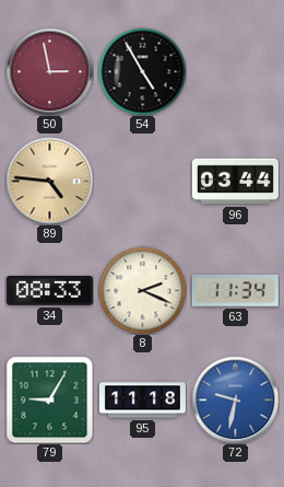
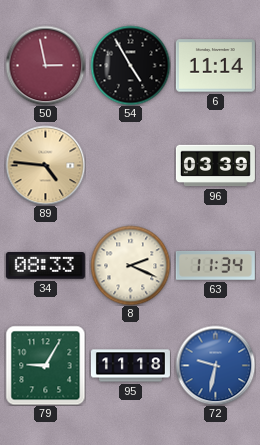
6: none -> 11:14
96: 03:44 -> 03:39
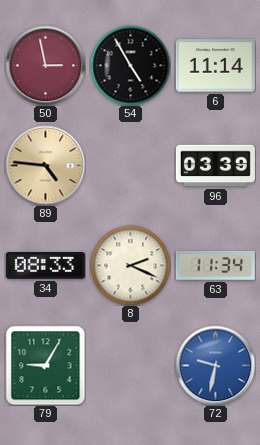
95: 11:18 -> none
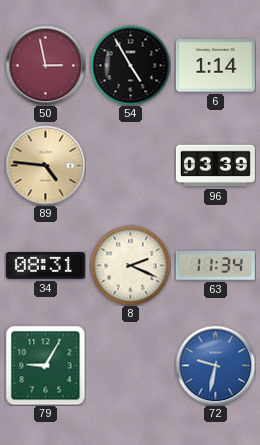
6: 11:14 -> 1:14
34: 08:33 -> 08:31
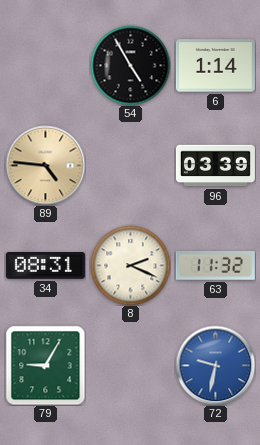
50: 2:58 -> none
63: 11:34 -> 11:32
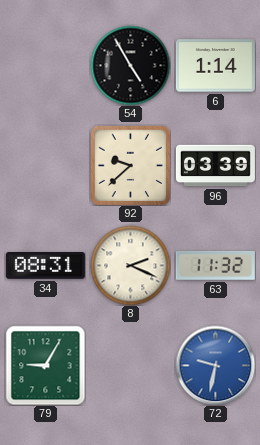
89: 4:46 -> none
92: none -> 9:38
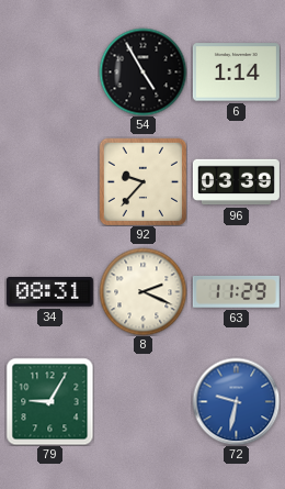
92: 9:38 -> 9:37
63: 11:32 -> 11:29
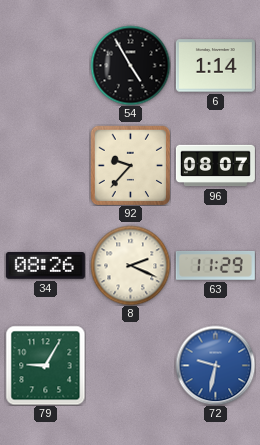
96: 03:39 -> 08:07
34: 08:31 -> 08:26
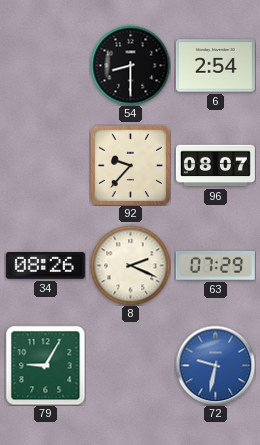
54: 4:55 -> 8:30
6: 1:14 -> 2:54
63: 11:29 -> 07:29
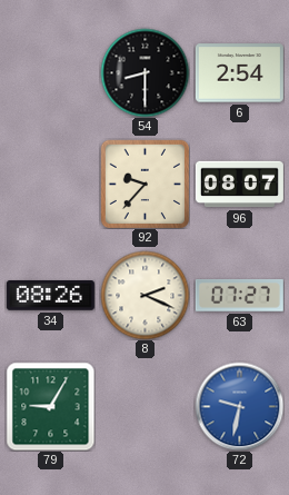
63: 07:29 -> 07:27
